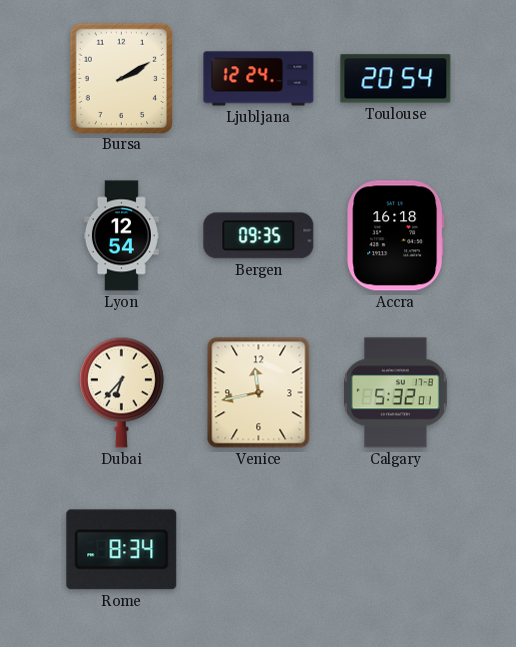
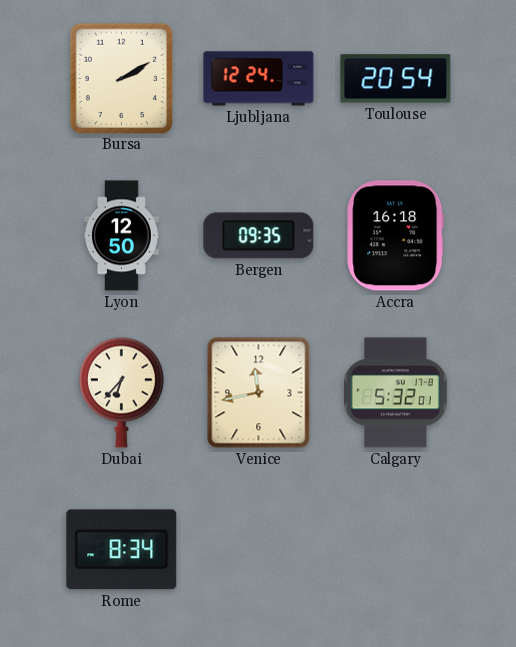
Lyon: 12:54 -> 12:50
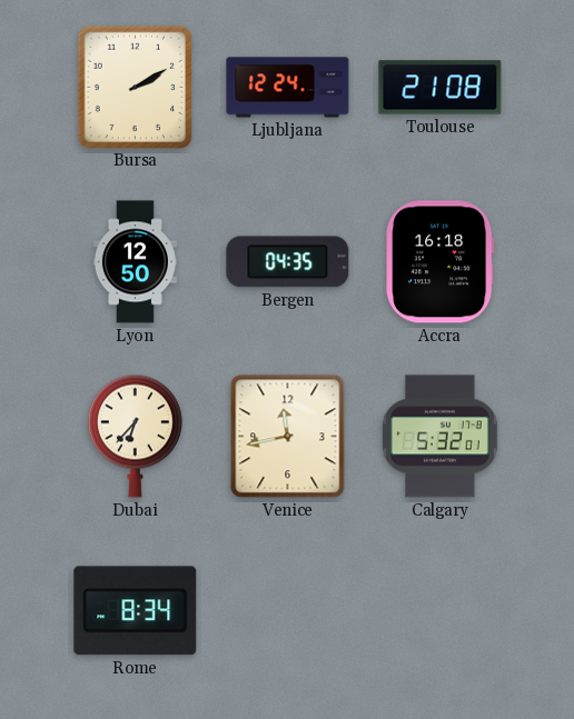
Toulouse: 20:54 -> 21:08
Bergen: 09:35 -> 04:35
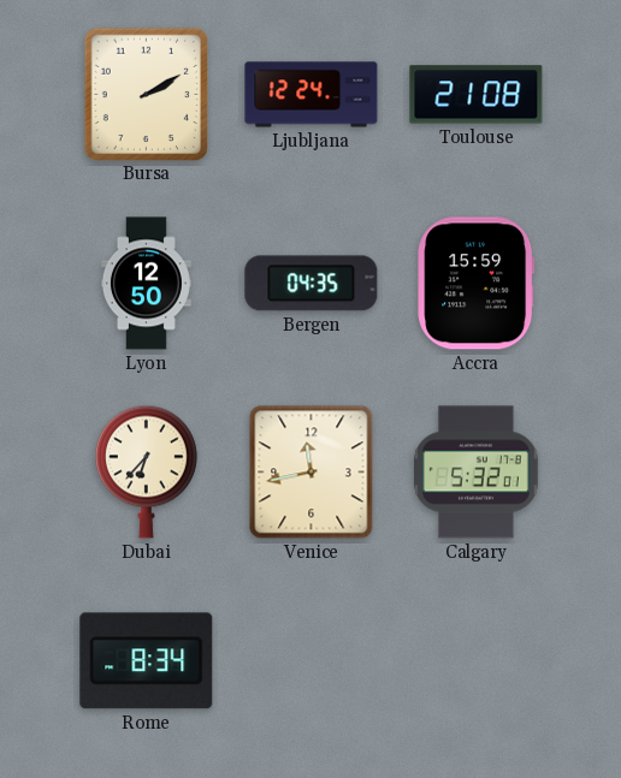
Accra: 16:18 -> 15:59
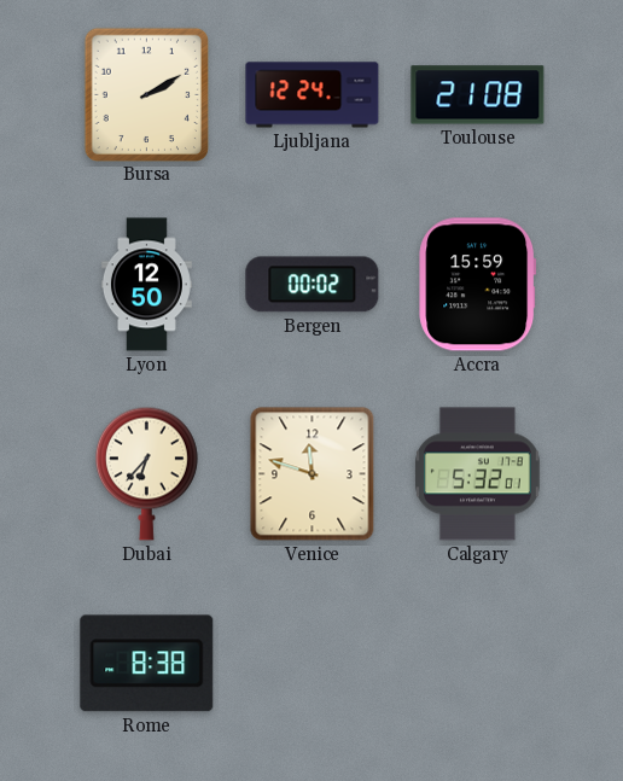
Bergen: 04:35 -> 00:02
Venice: 11:43 -> 11:48
Rome: 8:34 -> 8:38
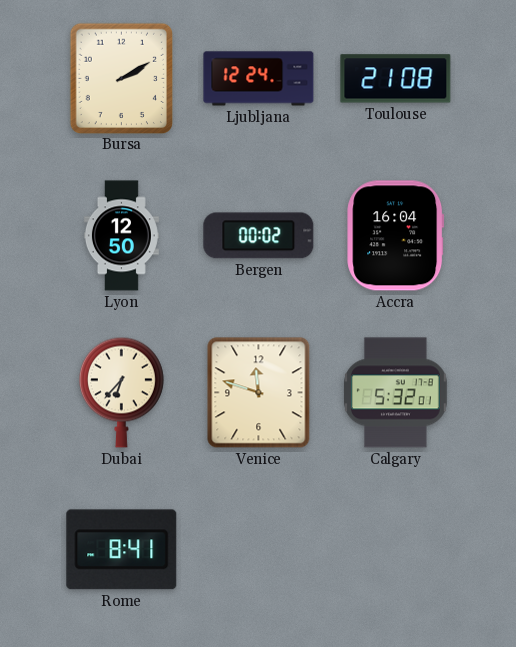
Accra: 15:59 -> 16:04
Rome: 8:38 -> 8:41
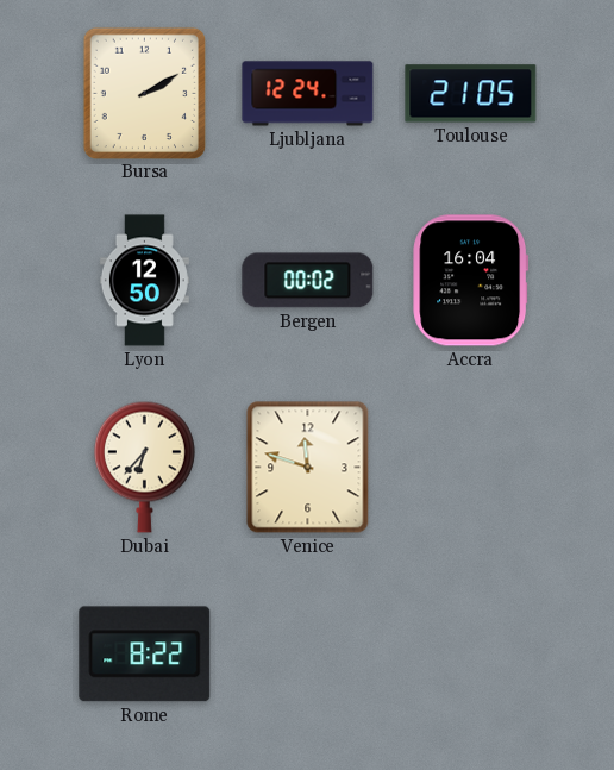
Toulouse: 21:08 -> 21:05
Calgary: 5:32 -> none
Rome: 8:41 -> 8:22
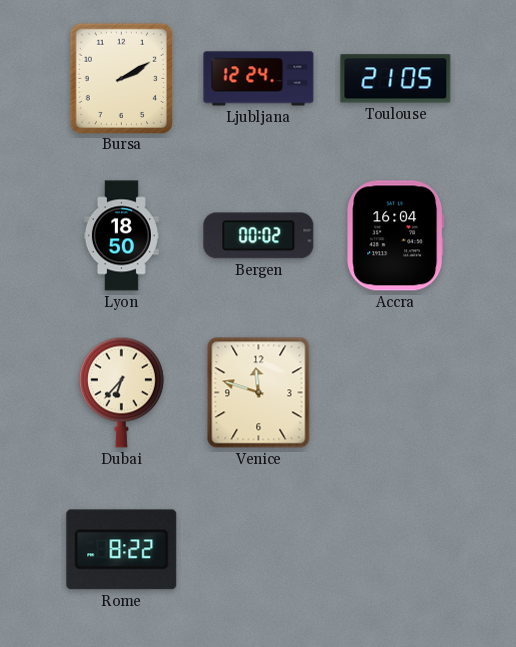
Lyon: 12:50 -> 18:50
